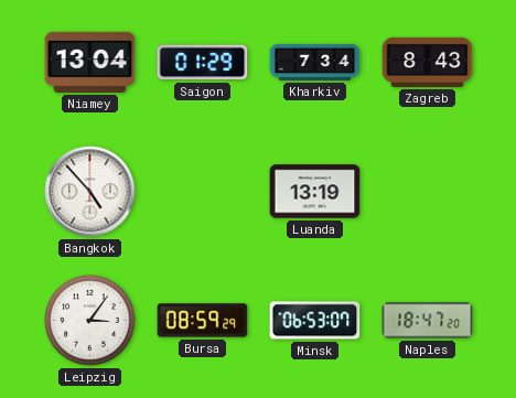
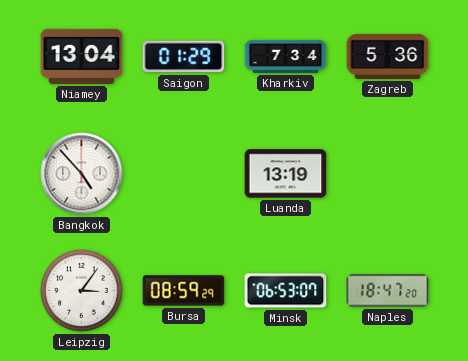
Zagreb: 8:43 -> 5:36
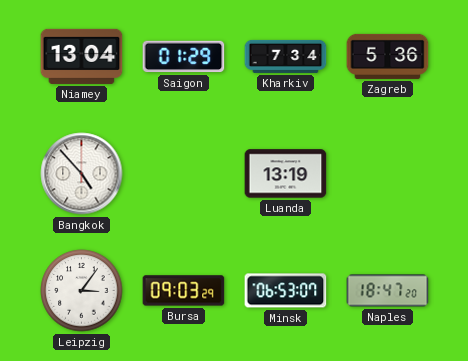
Bursa: 08:59 -> 09:03
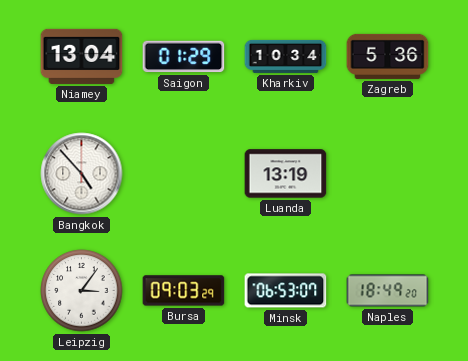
Kharkiv: 7:34 -> 10:34
Naples: 18:47 -> 18:49
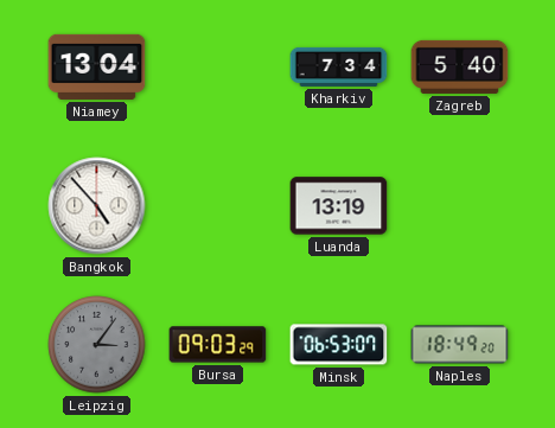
Saigon: 01:29 -> none
Kharkiv: 10:34 -> 7:34
Zagreb: 5:36 -> 5:40
Leipzig dial: white -> grey
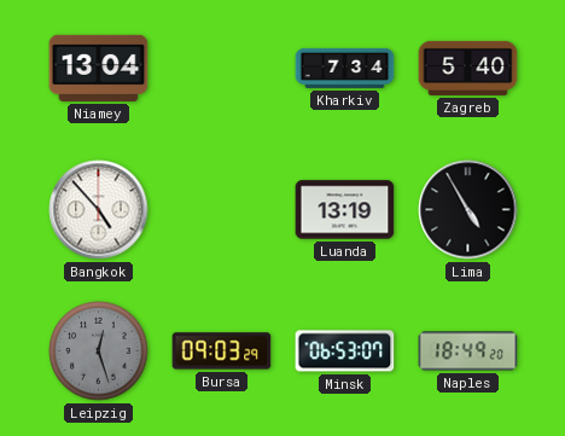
Lima: none -> 4:55
Leipzig: 3:06 -> 12:27
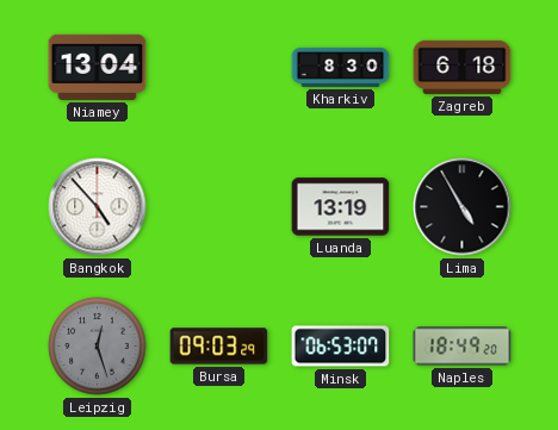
Kharkiv: 7:34 -> 8:30
Zagreb: 5:40 -> 6:18
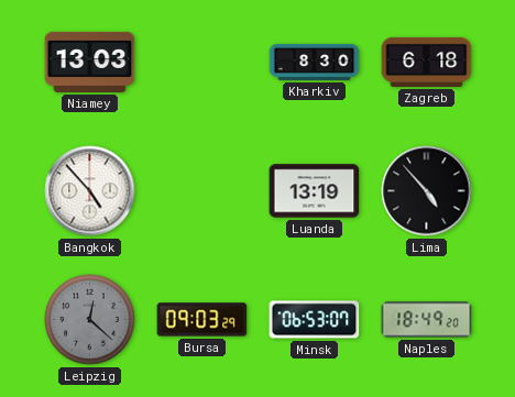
Niamey: 13:04 -> 13:03
Lima: 4:55 -> 4:53
Leipzig: 12:27 -> 12:22
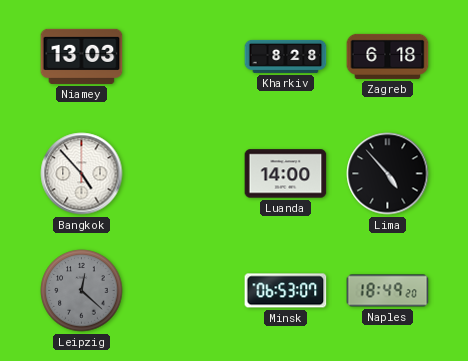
Kharkiv: 8:30 -> 8:28
Luanda: 13:19 -> 14:00
Bursa: 09:03 -> none
